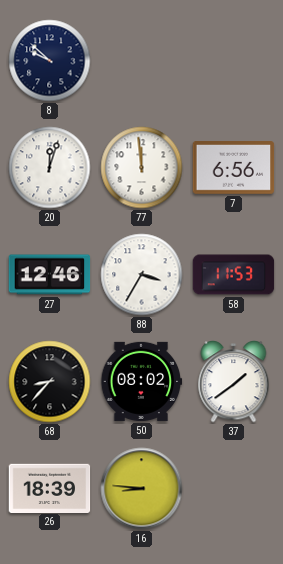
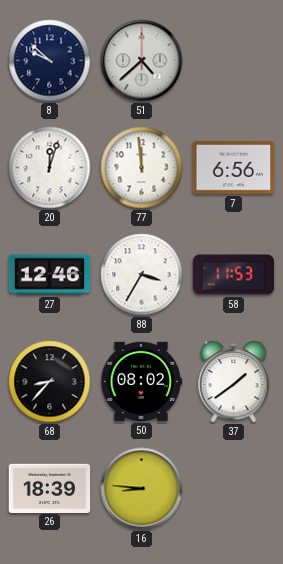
51: none -> 4:38
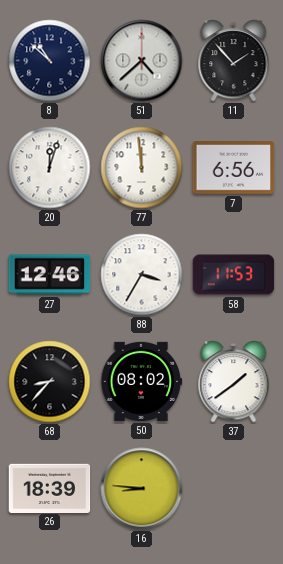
8: 9:52 -> 10:52
11: none -> 1:53
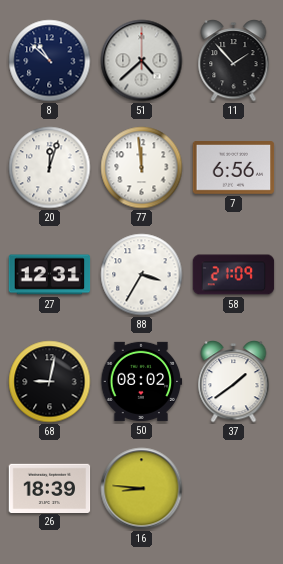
27: 12:46 -> 12:31
58: 11:53 -> 21:09
68: 8:37 -> 9:02
